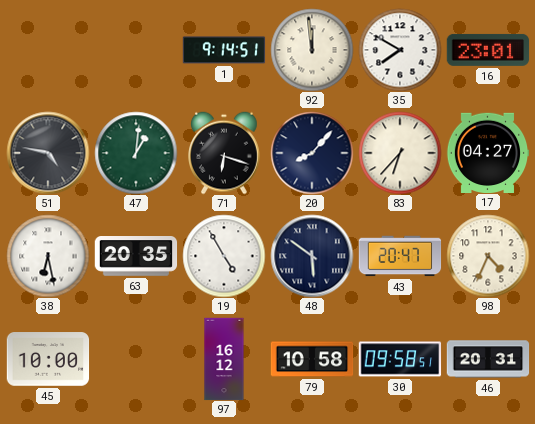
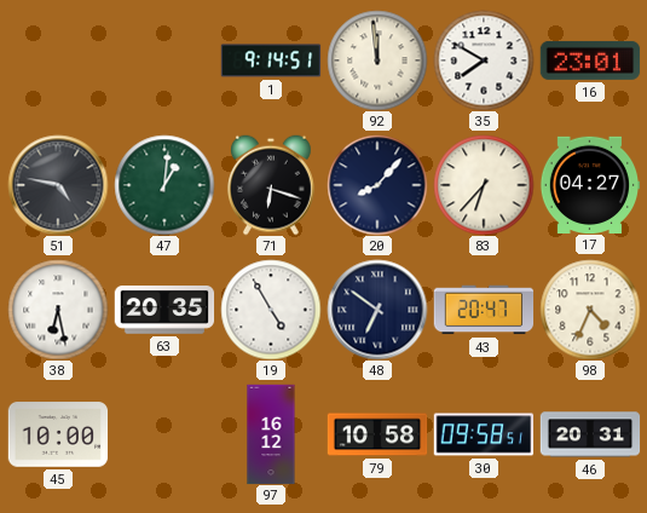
48: 5:51 -> 6:51
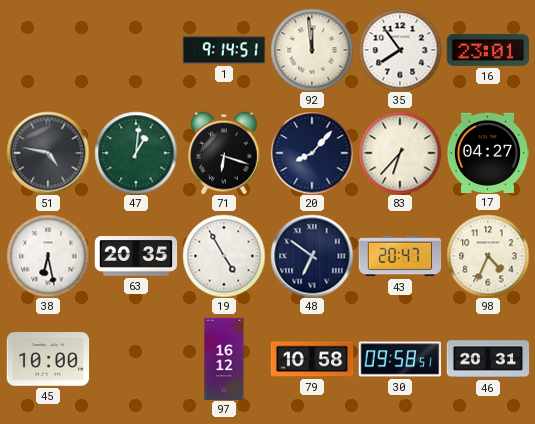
35: 7:50 -> 7:54
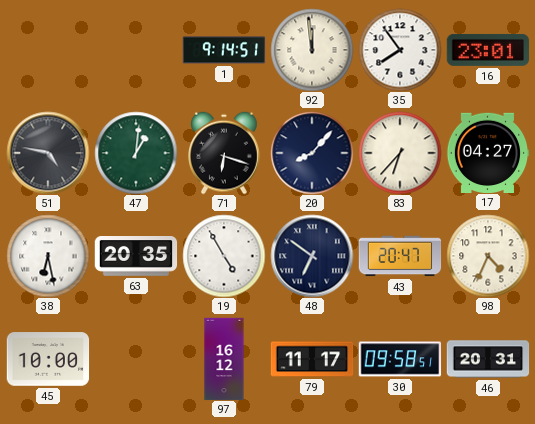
79: 10:58 -> 11:17
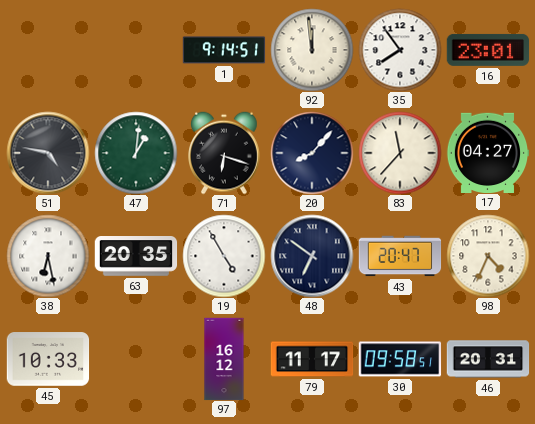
83: 6:37 -> 11:37
45: 10:00 -> 10:33
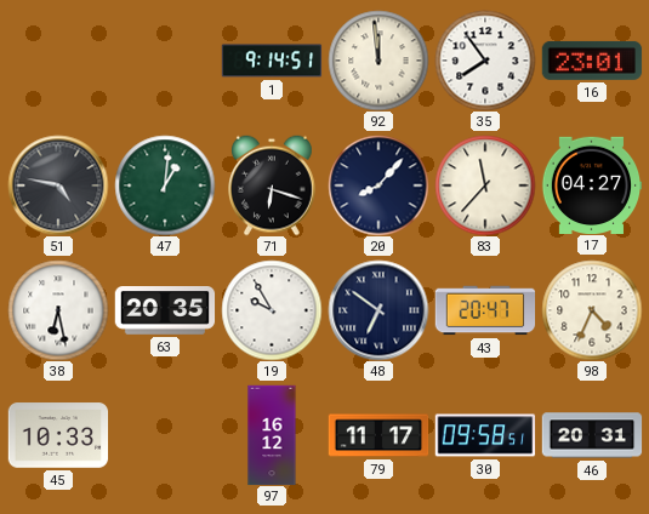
19: 4:55 -> 9:55
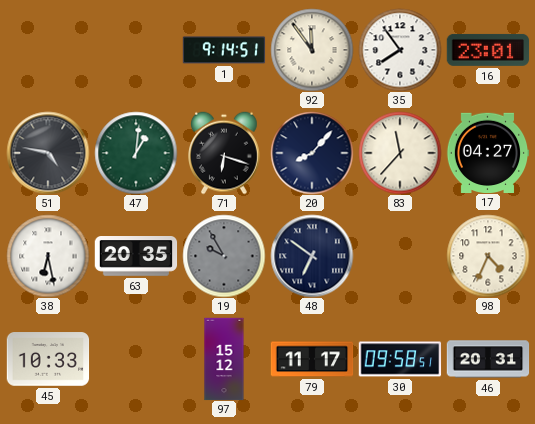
92: 11:59 -> 11:54
19 dial: white -> grey
43: 20:47 -> none
97: 16:12 -> 15:12
